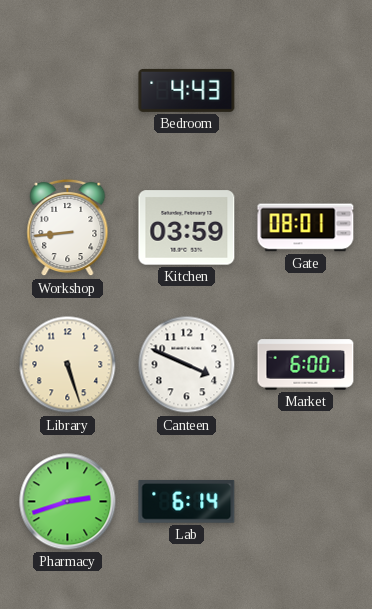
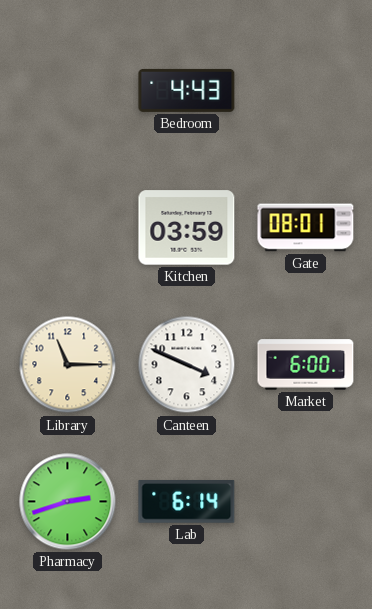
Workshop: 8:44 -> none
Library: 5:27 -> 11:15
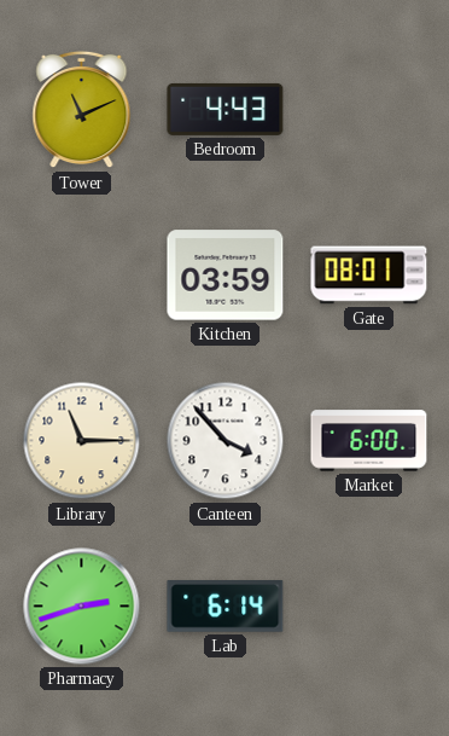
Tower: none -> 11:11
Canteen: 3:49 -> 3:53
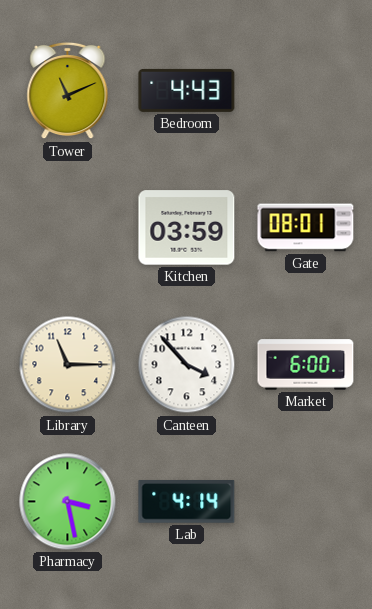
Pharmacy: 2:42 -> 3:28
Lab: 6:14 -> 4:14
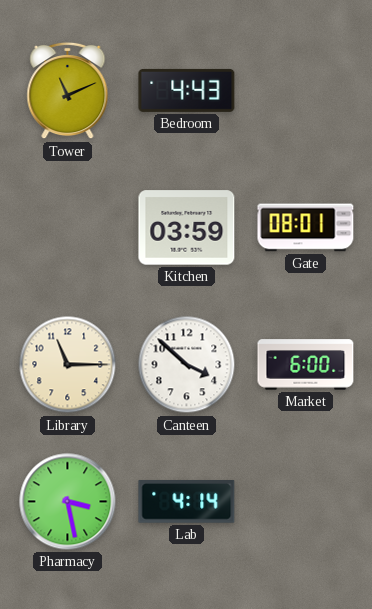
Canteen: 3:53 -> 3:52
